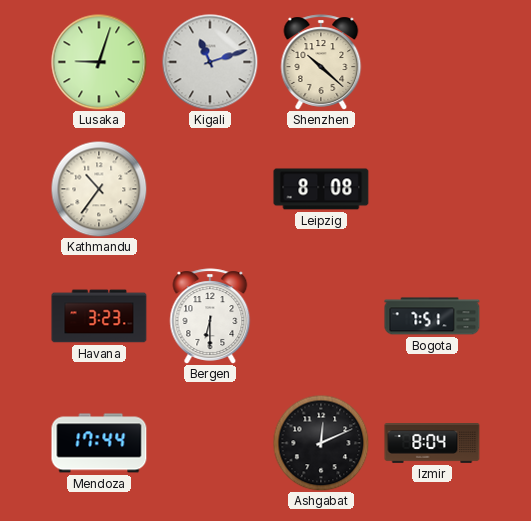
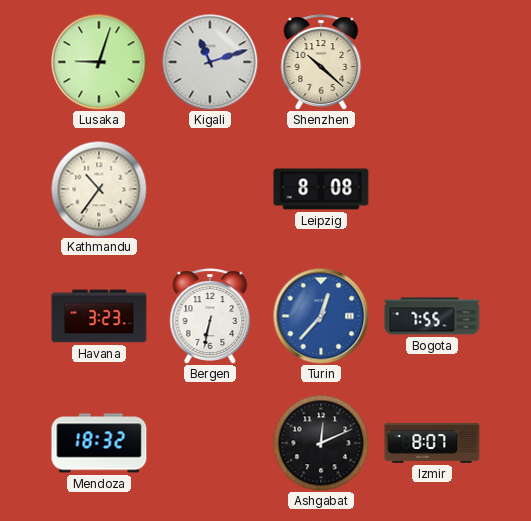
Bergen: 6:30 -> 6:32
Turin: none -> 12:37
Bogota: 7:51 -> 7:55
Mendoza: 17:44 -> 18:32
Izmir: 8:04 -> 8:07
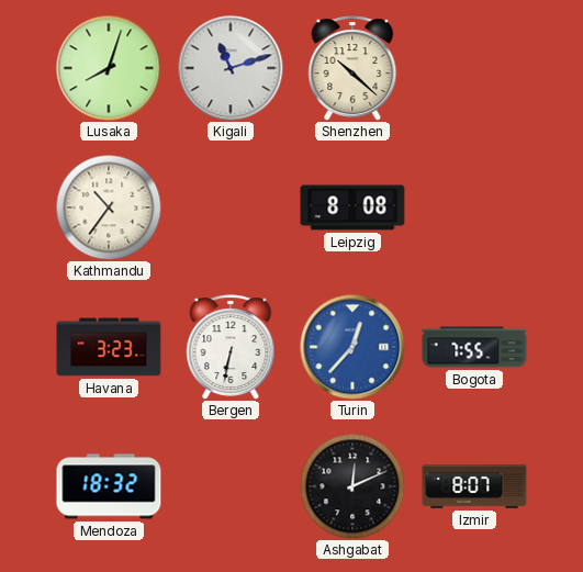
Lusaka: 9:03 -> 8:03
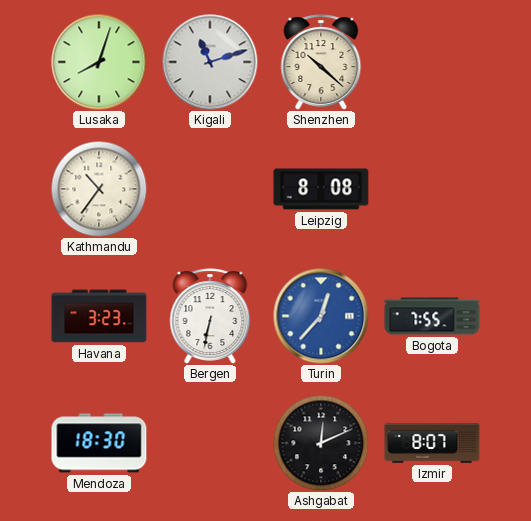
Mendoza: 18:32 -> 18:30
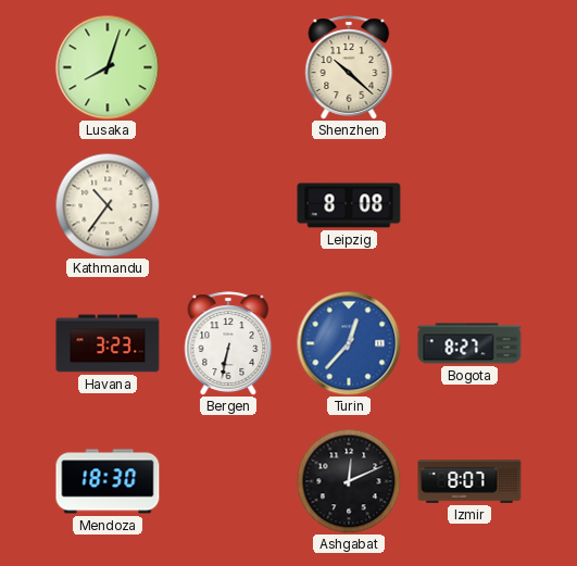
Kigali: 11:12 -> none
Bogota: 7:55 -> 8:27
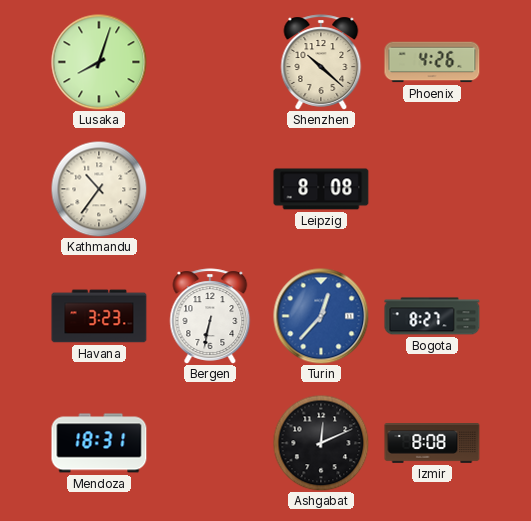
Phoenix: none -> 4:26
Mendoza: 18:30 -> 18:31
Izmir: 8:07 -> 8:08
